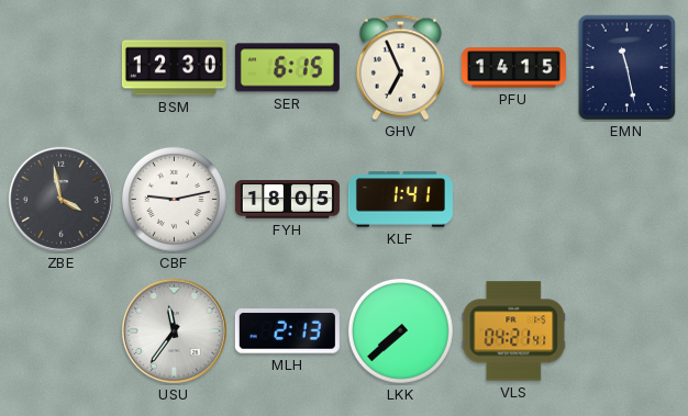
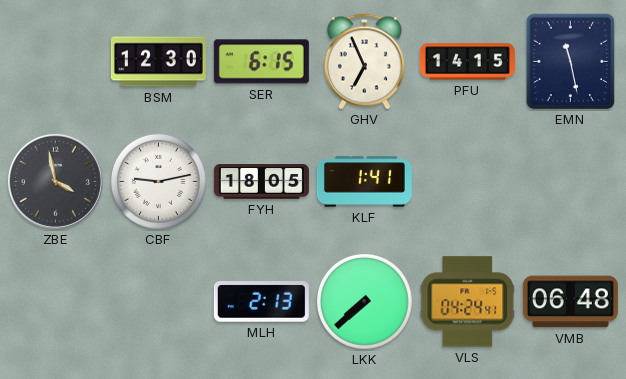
USU: 11:36 -> none
VLS: 04:21 -> 04:24
VMB: none -> 06:48
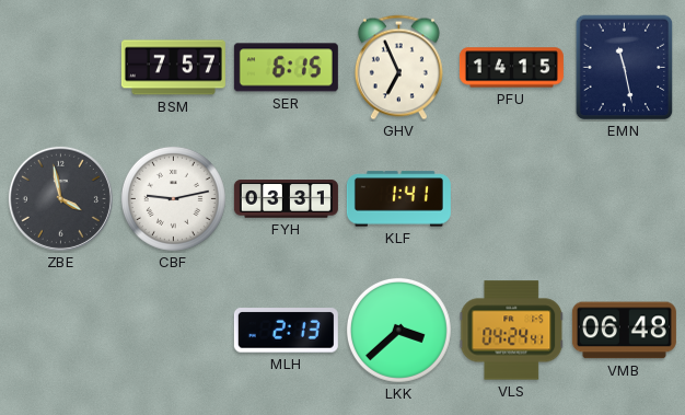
BSM: 12:30 -> 7:57
FYH: 18:05 -> 03:31
LKK: 7:38 -> 3:38
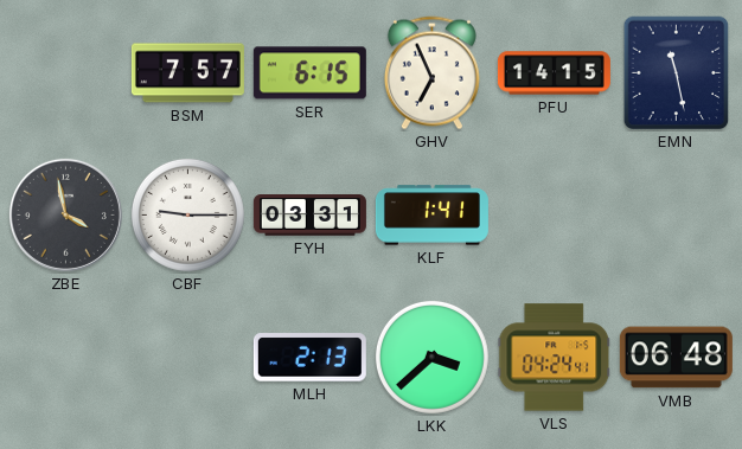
CBF: 9:13 -> 9:15
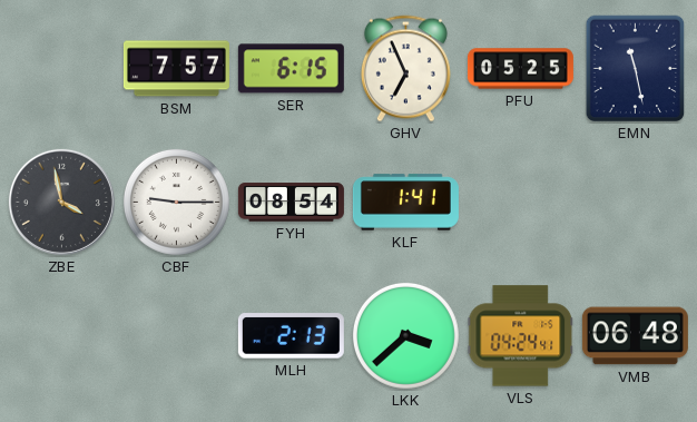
PFU: 14:15 -> 05:25
FYH: 03:31 -> 08:54
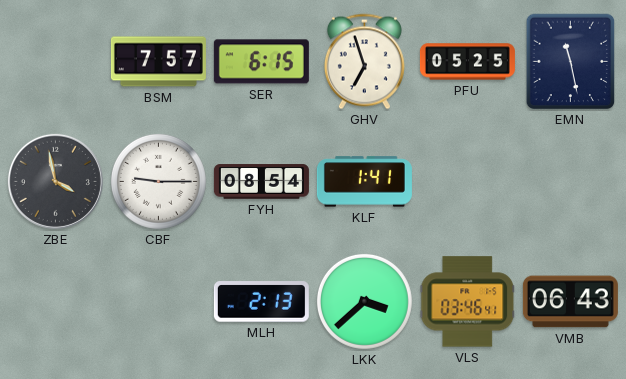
GHV: 6:56 -> 6:57
VLS: 04:24 -> 03:46
VMB: 06:48 -> 06:43
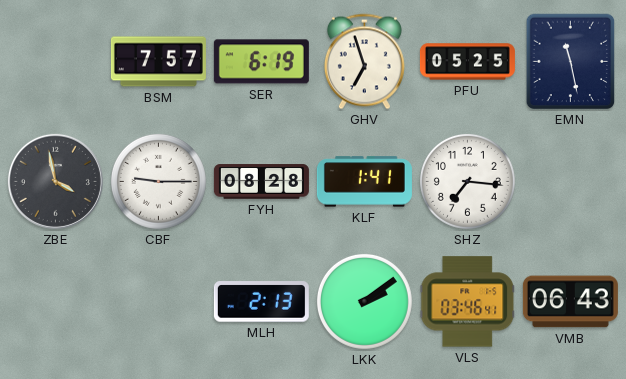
SER: 6:15 -> 6:19
FYH: 08:54 -> 08:28
SHZ: none -> 7:16
LKK: 3:38 -> 2:09
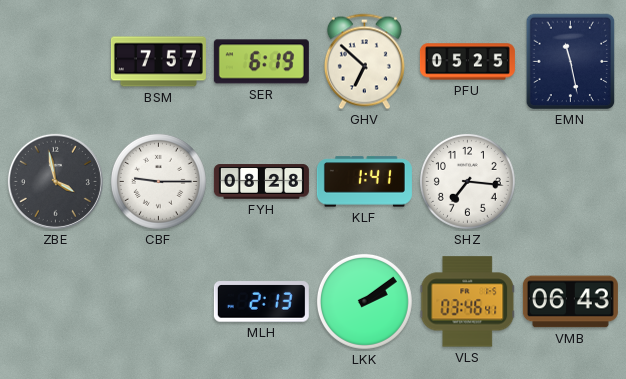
GHV: 6:57 -> 6:52
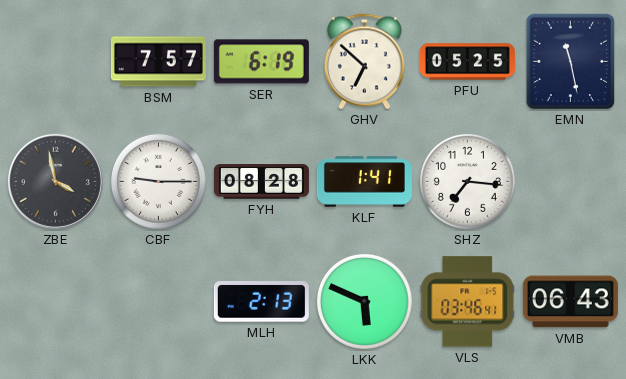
LKK: 2:09 -> 5:49
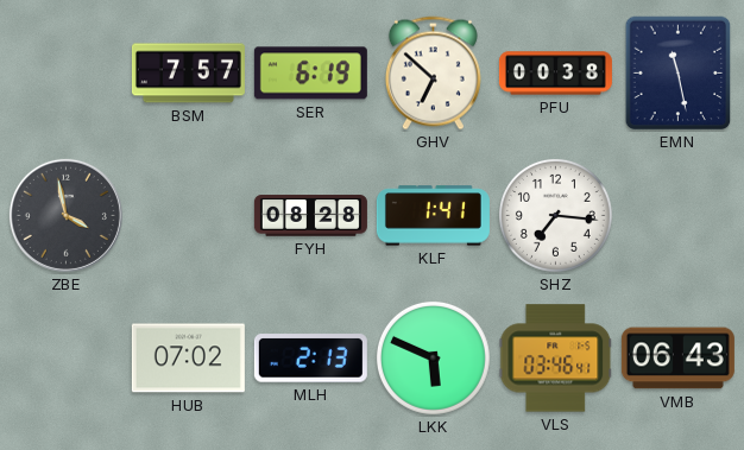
PFU: 05:25 -> 00:38
CBF: 9:15 -> none
HUB: none -> 07:02
